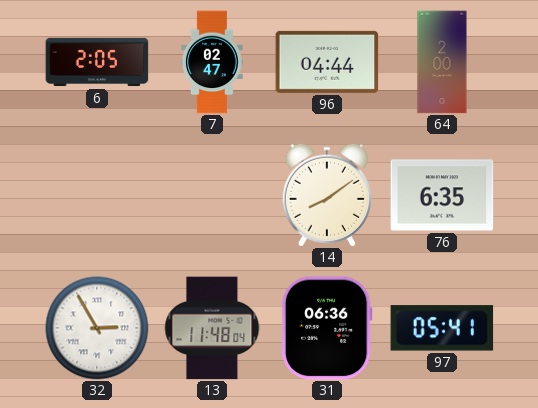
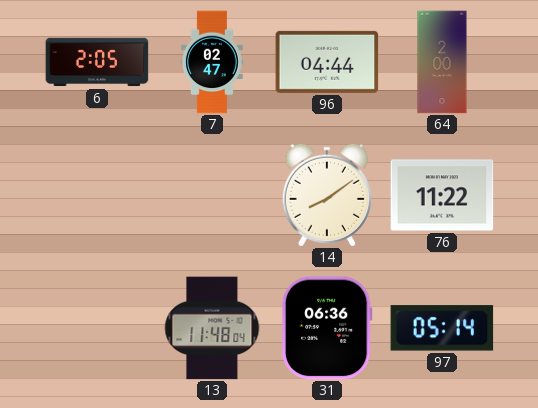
76: 6:35 -> 11:22
32: 2:55 -> none
97: 05:41 -> 05:14
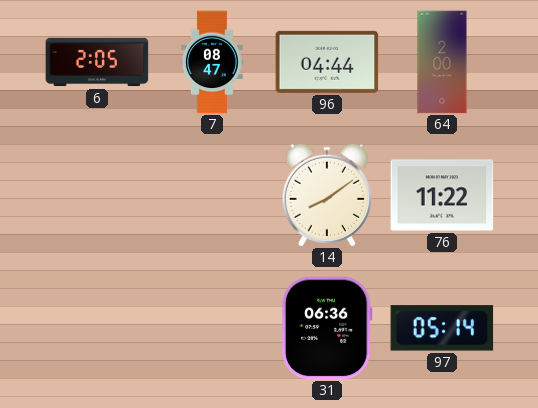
7: 02:47 -> 08:47
13: 11:48 -> none
